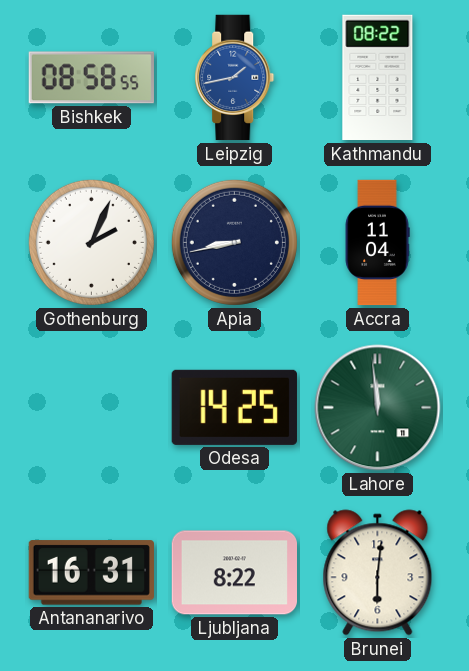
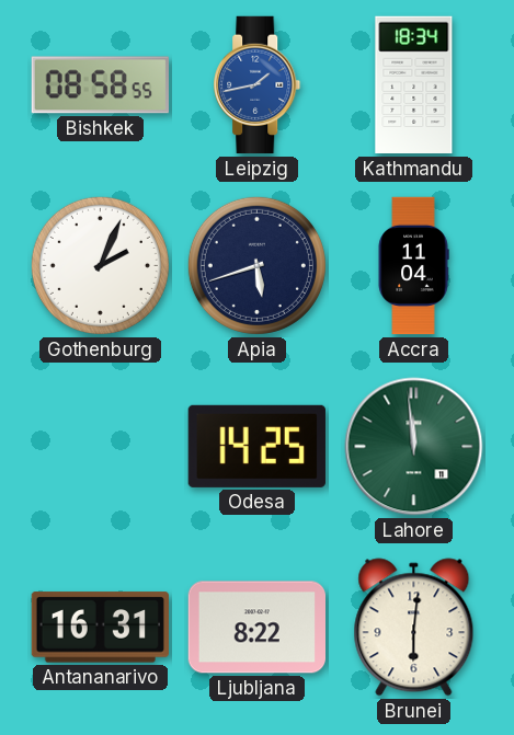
Kathmandu: 08:22 -> 18:34
Apia: 8:43 -> 5:42
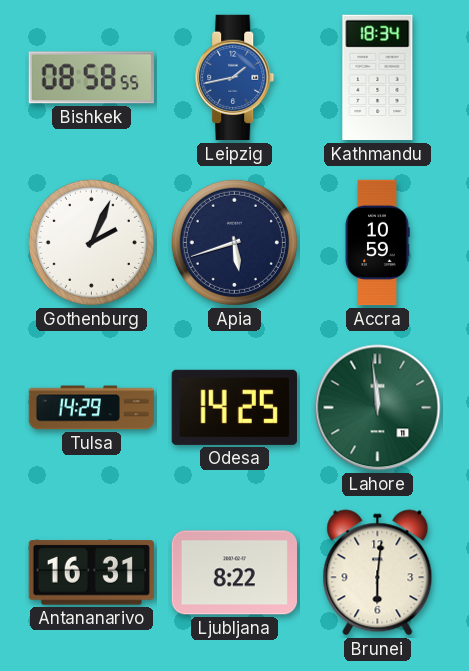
Accra: 11:04 -> 10:59
Tulsa: none -> 14:29
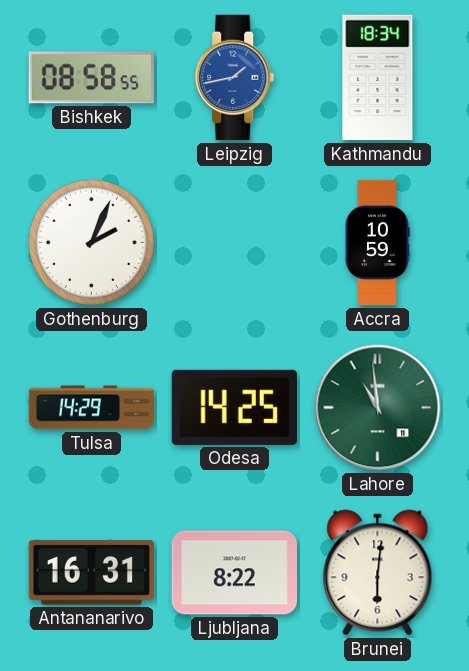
Apia: 5:42 -> none
Lahore: 11:59 -> 10:59
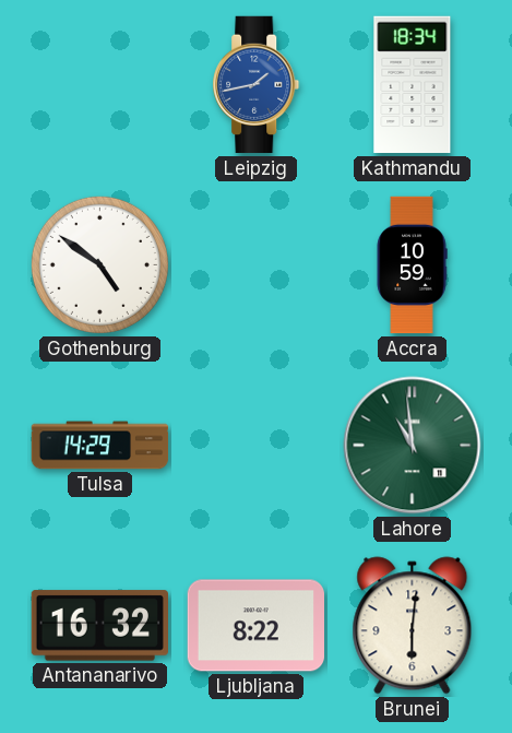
Bishkek: 08:58 -> none
Gothenburg: 2:04 -> 4:51
Odesa: 14:25 -> none
Antananarivo: 16:31 -> 16:32
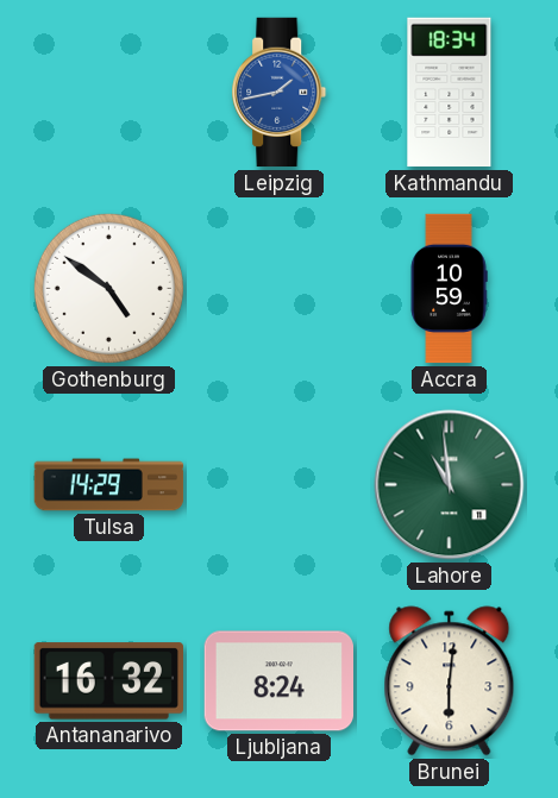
Ljubljana: 8:22 -> 8:24
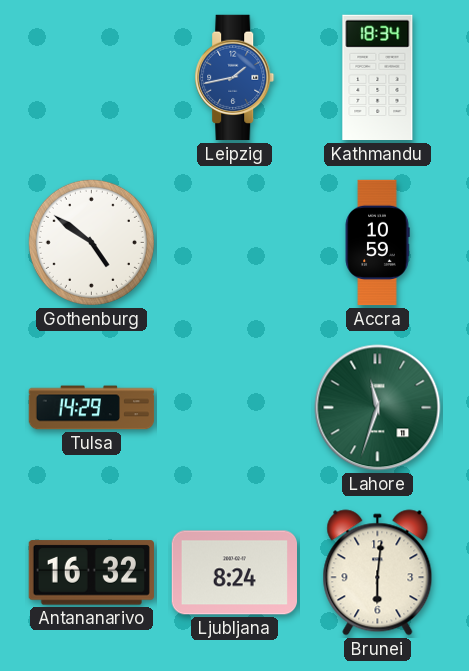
Lahore: 10:59 -> 11:33
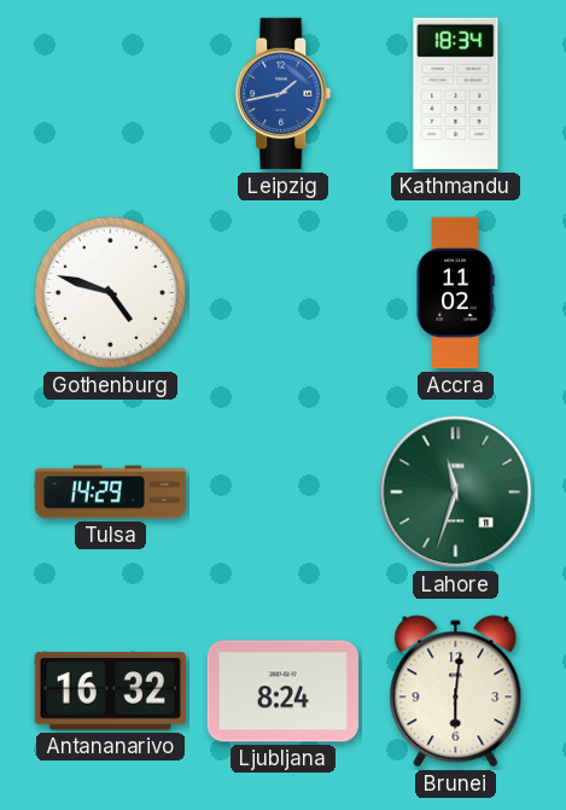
Gothenburg: 4:51 -> 4:48
Accra: 10:59 -> 11:02
